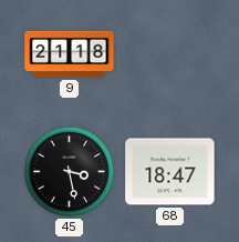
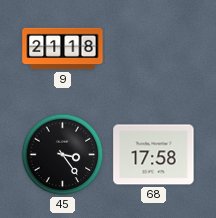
45: 3:28 -> 3:24
68: 18:47 -> 17:58
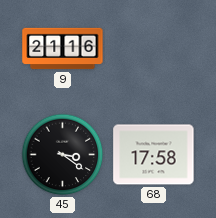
9: 21:18 -> 21:16
45: 3:24 -> 3:21
